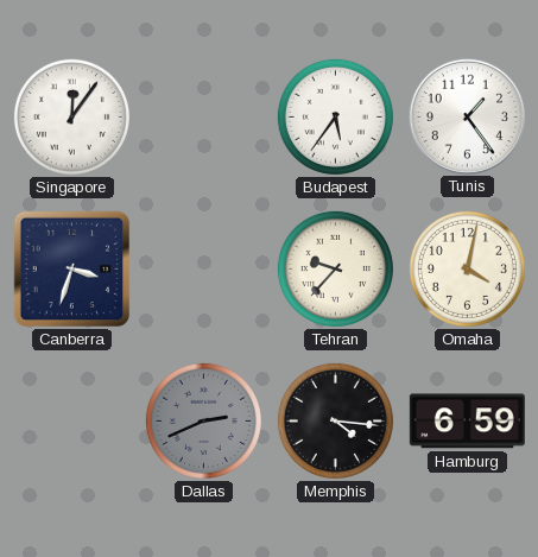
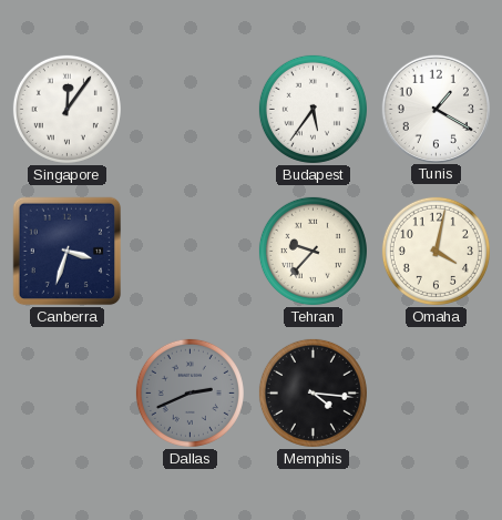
Tunis: 1:24 -> 1:20
Hamburg: 6:59 -> none
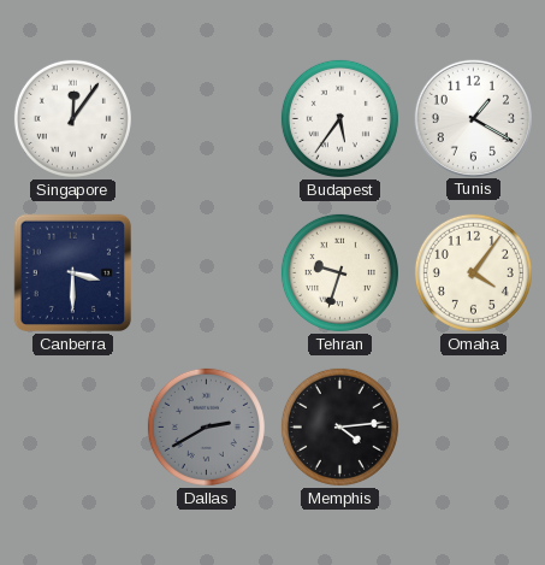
Canberra: 3:33 -> 3:30
Tehran: 9:37 -> 9:33
Omaha: 4:02 -> 4:06
Dallas: 2:41 -> 2:40
Memphis: 4:16 -> 4:14
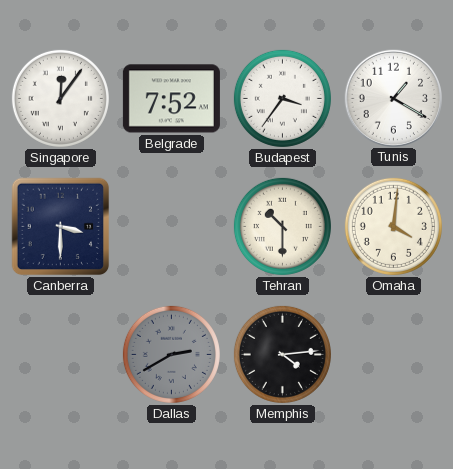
Belgrade: none -> 7:52
Budapest: 5:36 -> 3:36
Tehran: 9:33 -> 10:30
Omaha: 4:06 -> 4:01
